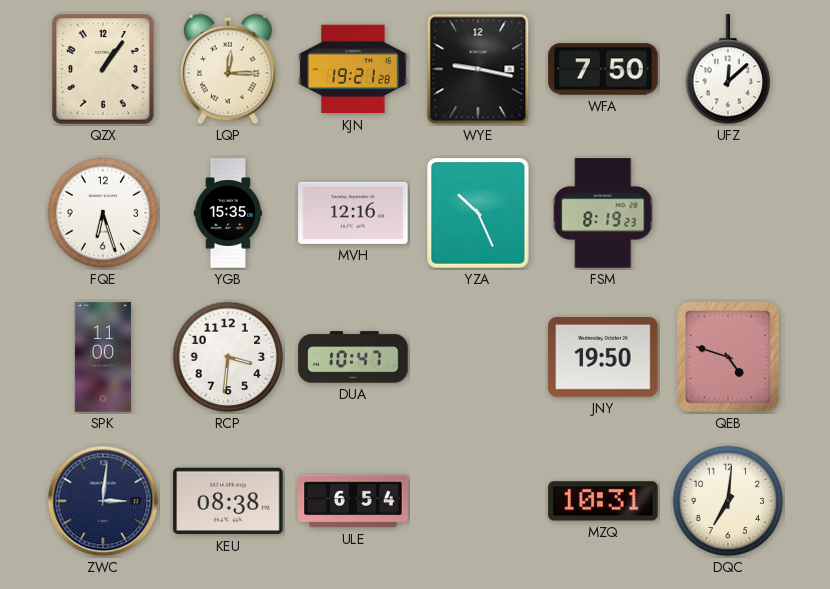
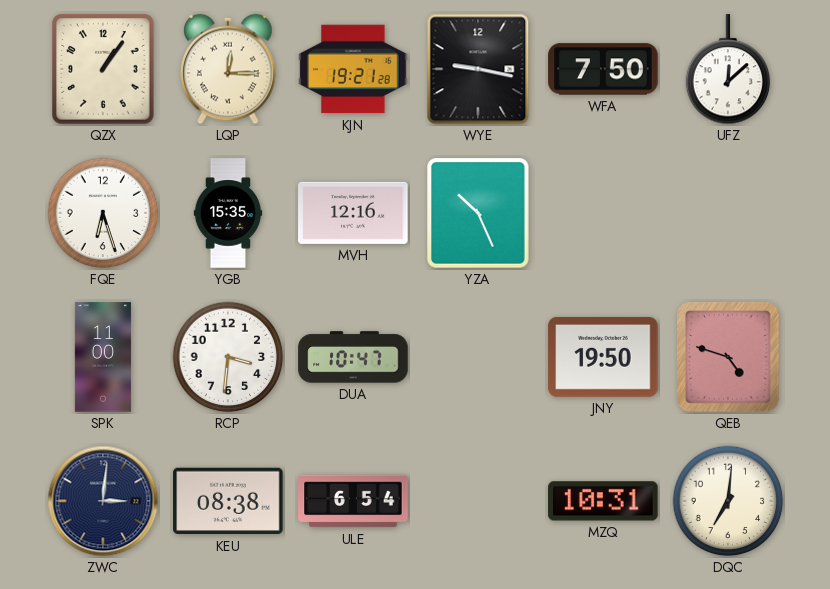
FSM: 8:19 -> none
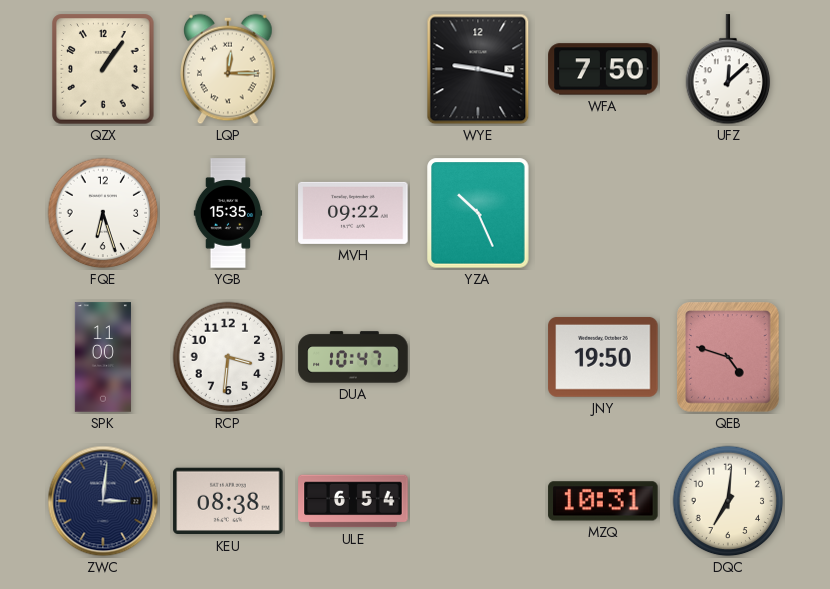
KJN: 19:21 -> none
MVH: 12:16 -> 09:22
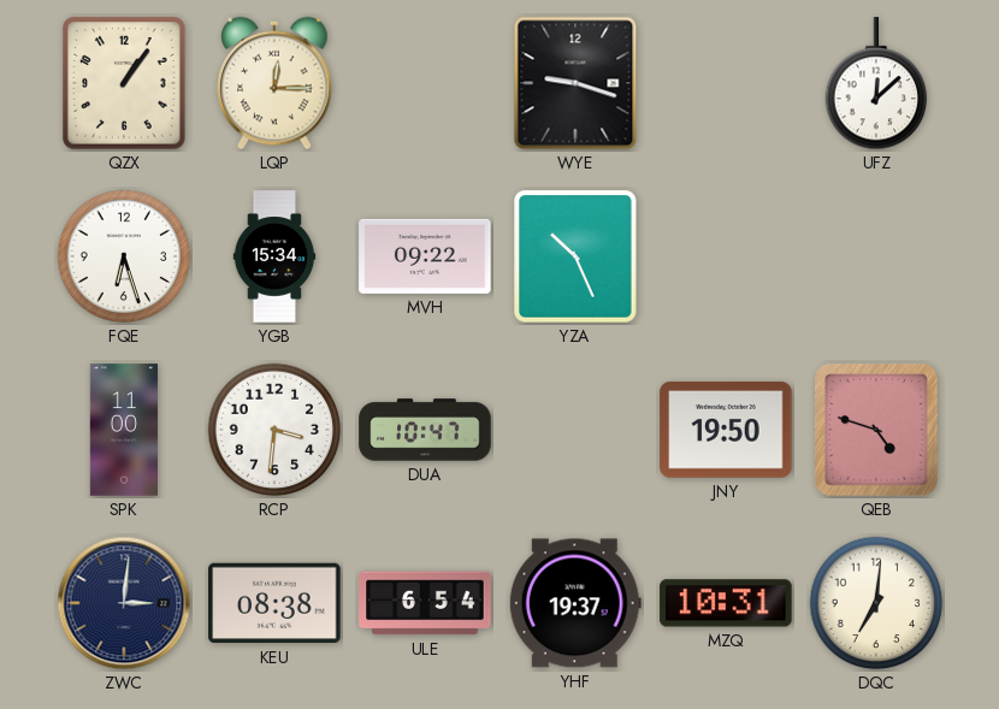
WYE: 9:17 -> 9:18
WFA: 7:50 -> none
YGB: 15:35 -> 15:34
YHF: none -> 19:37
